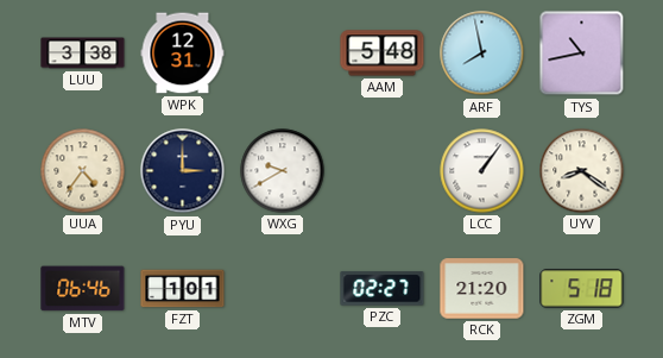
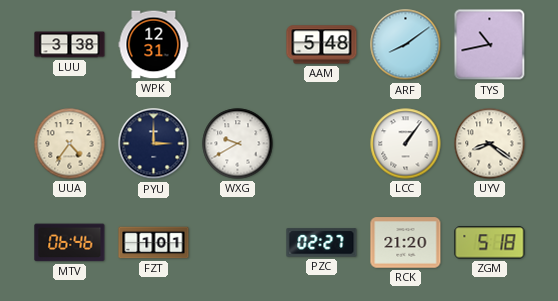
ARF: 7:58 -> 8:09
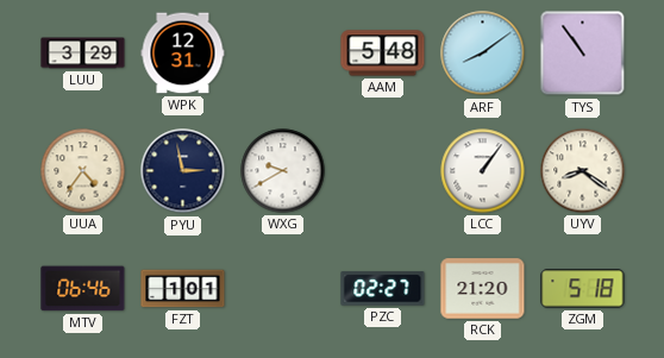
LUU: 3:38 -> 3:29
TYS: 10:43 -> 10:54
PYU: 3:00 -> 2:58
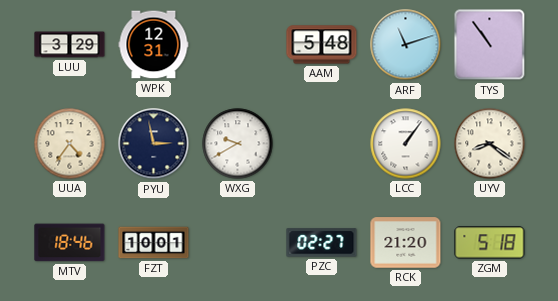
ARF: 8:09 -> 11:12
MTV: 06:46 -> 18:46
FZT: 1:01 -> 10:01
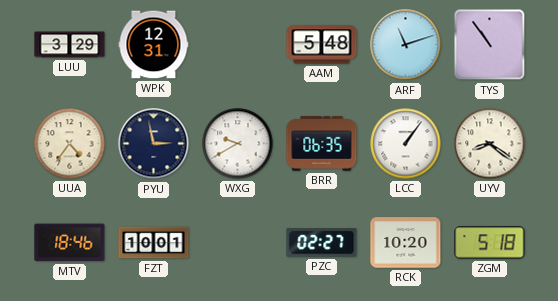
BRR: none -> 06:35
RCK: 21:20 -> 10:20
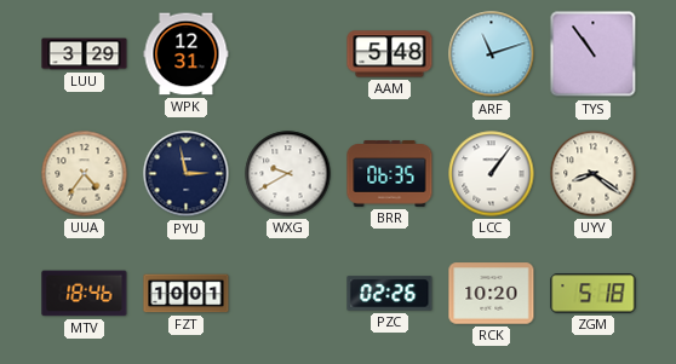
PZC: 02:27 -> 02:26
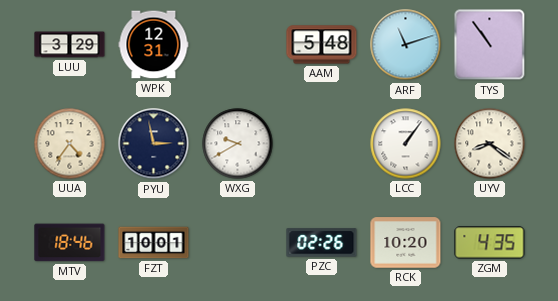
BRR: 06:35 -> none
ZGM: 5:18 -> 4:35
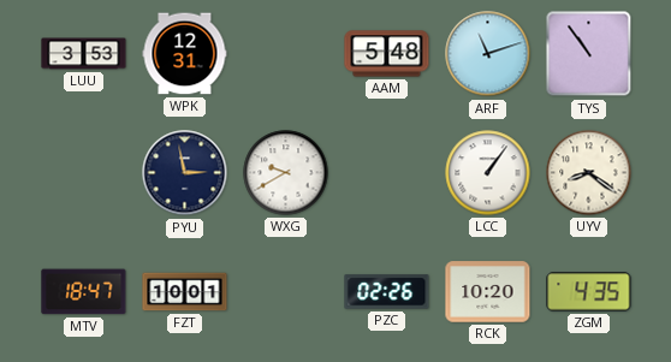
LUU: 3:29 -> 3:53
UUA: 4:36 -> none
MTV: 18:46 -> 18:47
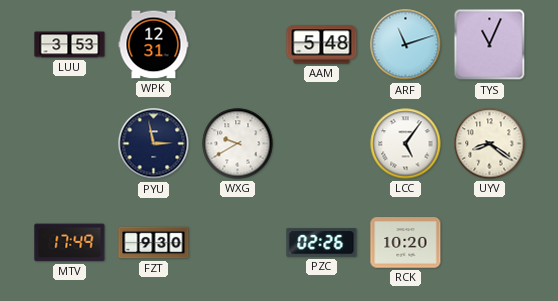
TYS: 10:54 -> 11:04
LCC: 1:06 -> 5:06
MTV: 18:47 -> 17:49
FZT: 10:01 -> 9:30
ZGM: 4:35 -> none
